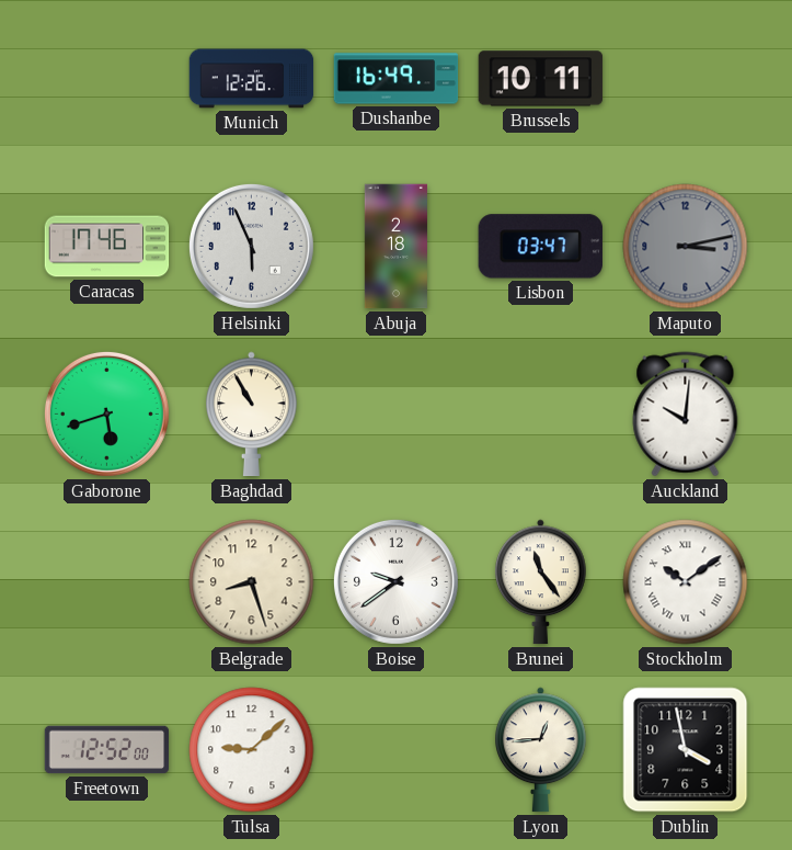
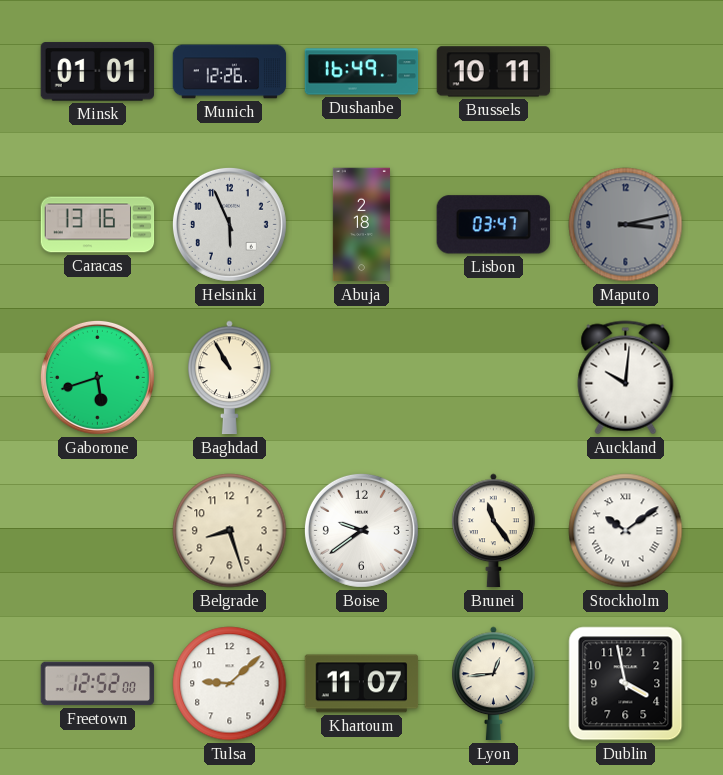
Minsk: none -> 01:01
Caracas: 17:46 -> 13:16
Khartoum: none -> 11:07
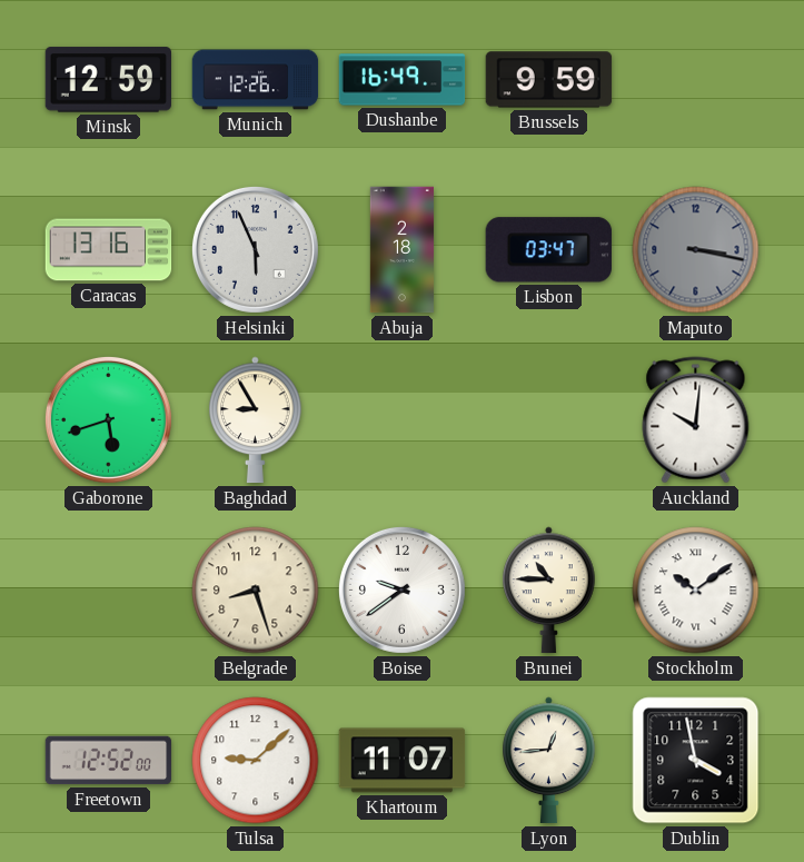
Minsk: 01:01 -> 12:59
Brussels: 10:11 -> 9:59
Maputo: 3:13 -> 3:17
Baghdad: 10:55 -> 8:55
Brunei: 11:24 -> 10:45
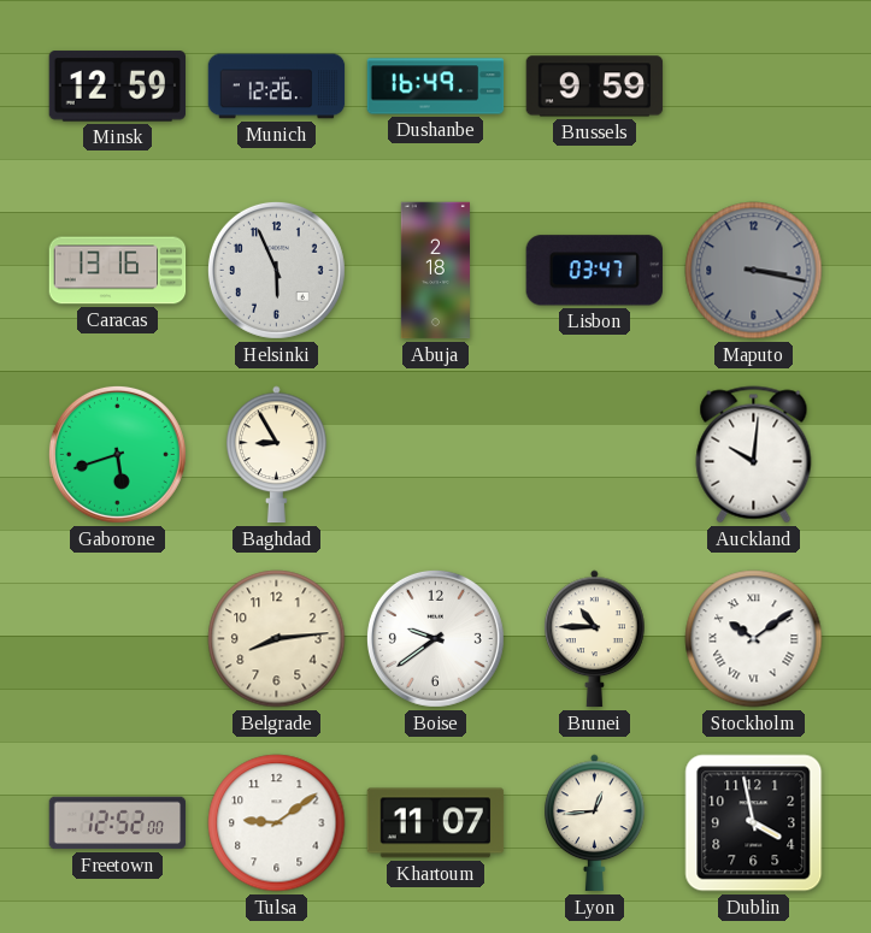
Belgrade: 8:27 -> 8:14
Tulsa: 9:08 -> 9:09
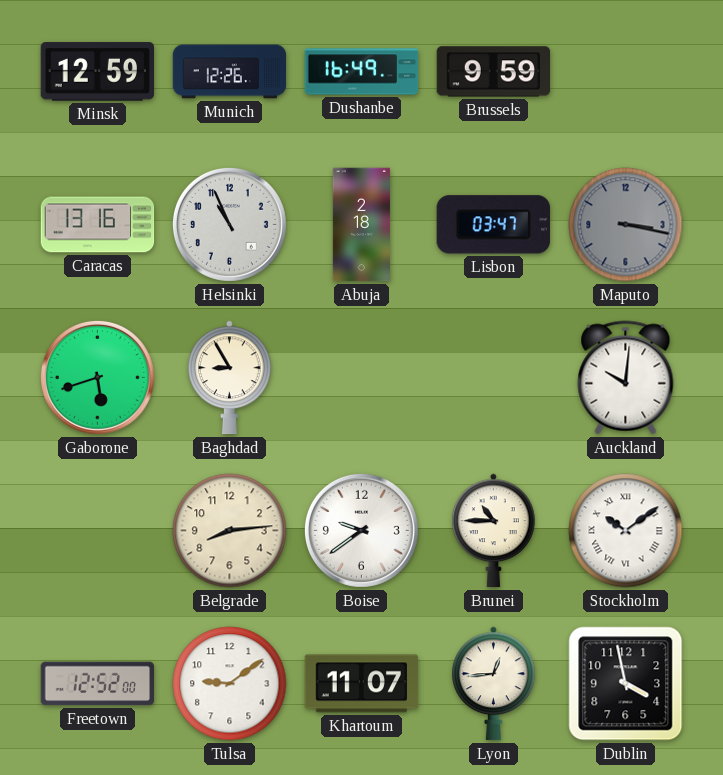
Helsinki: 5:56 -> 10:56
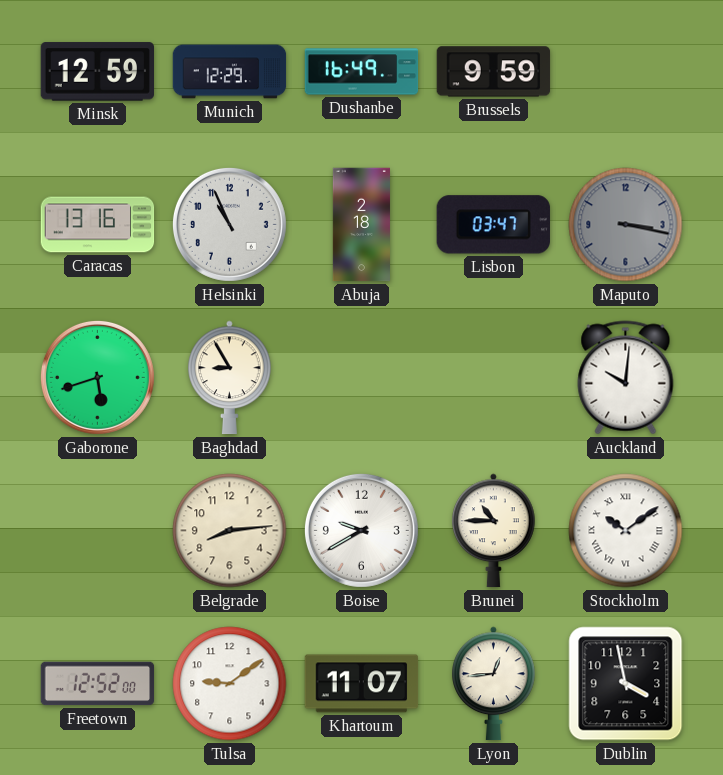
Munich: 12:26 -> 12:29
Boise: 9:39 -> 9:40
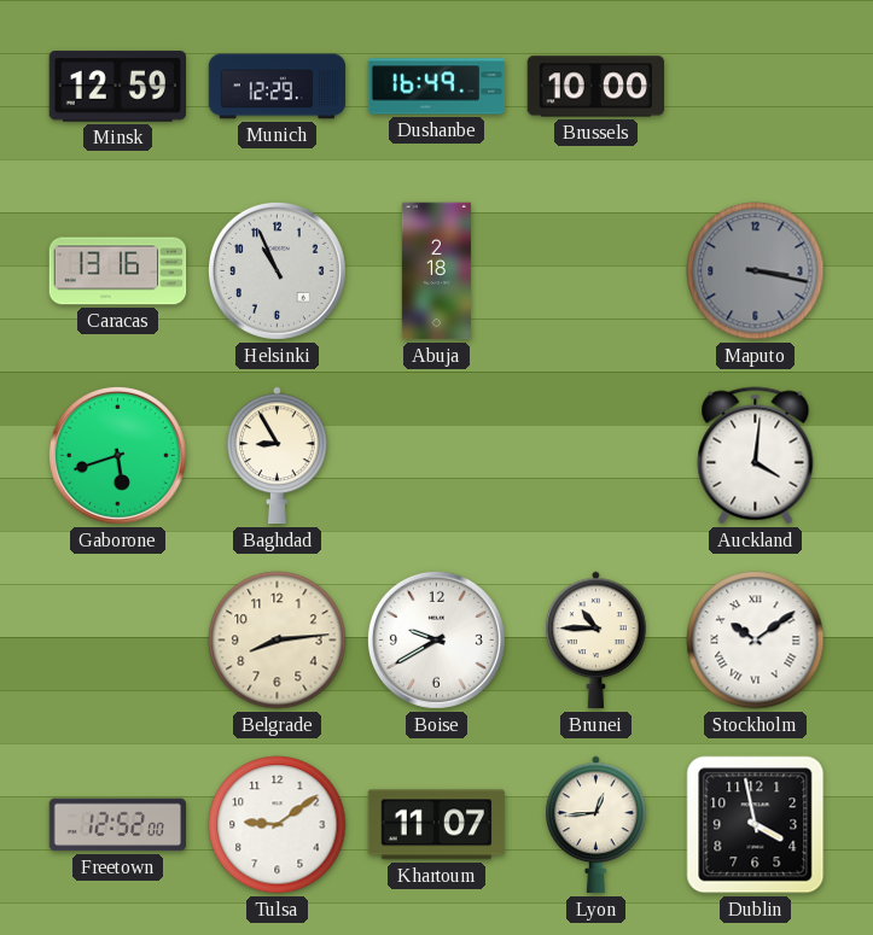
Brussels: 9:59 -> 10:00
Lisbon: 03:47 -> none
Auckland: 10:01 -> 4:01
